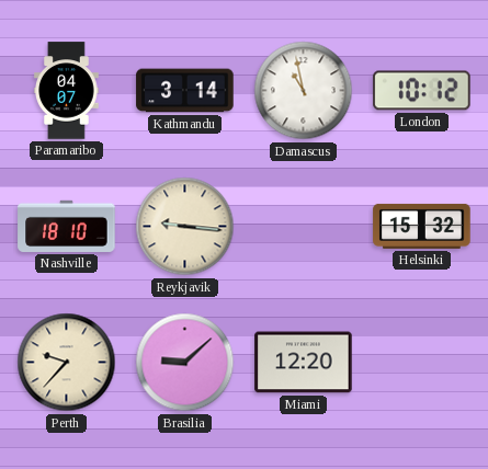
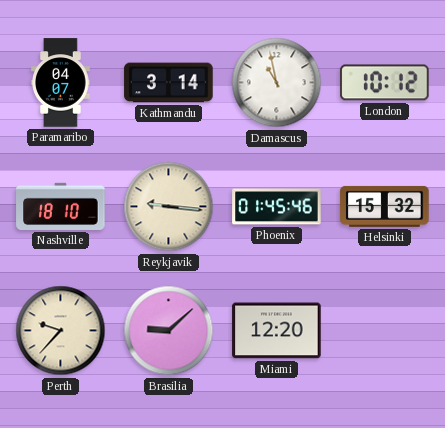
Phoenix: none -> 01:45
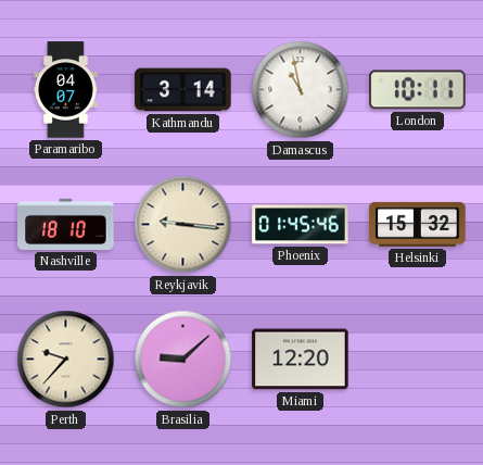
London: 10:12 -> 10:11
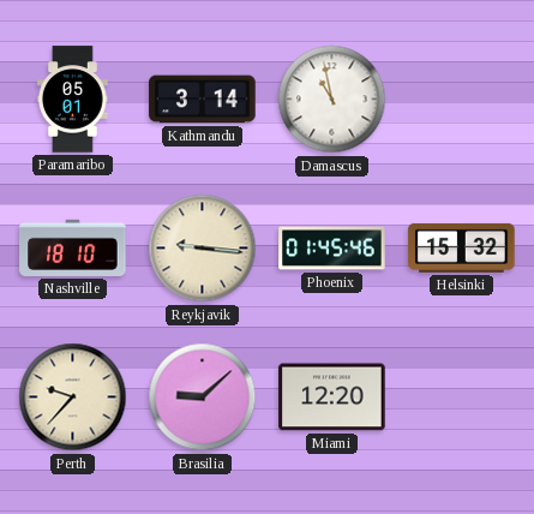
Paramaribo: 04:07 -> 05:01
London: 10:11 -> none
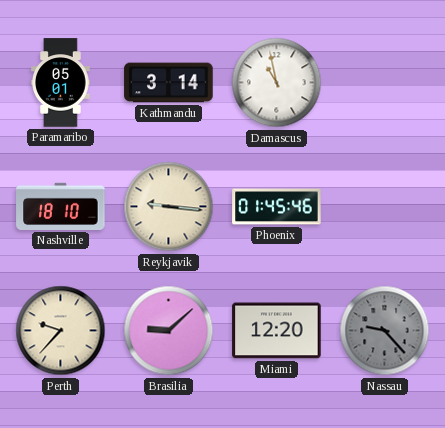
Helsinki: 15:32 -> none
Nassau: none -> 9:23
